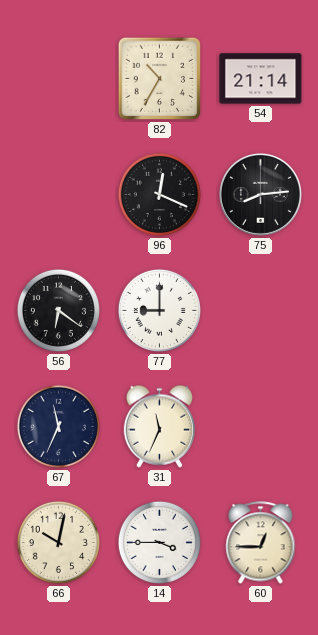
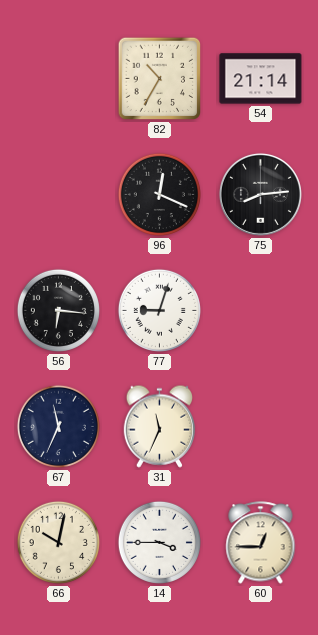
56: 6:21 -> 6:16
77: 9:00 -> 9:03
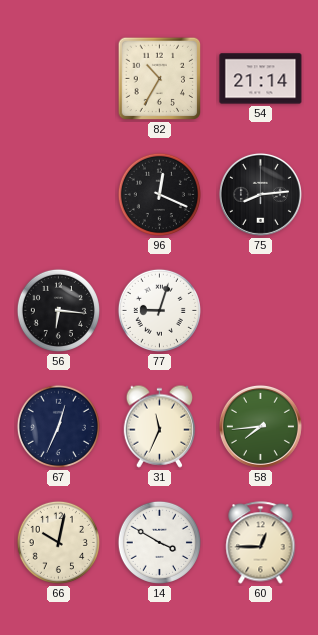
67: 11:34 -> 12:34
58: none -> 7:44
14: 3:45 -> 3:50
